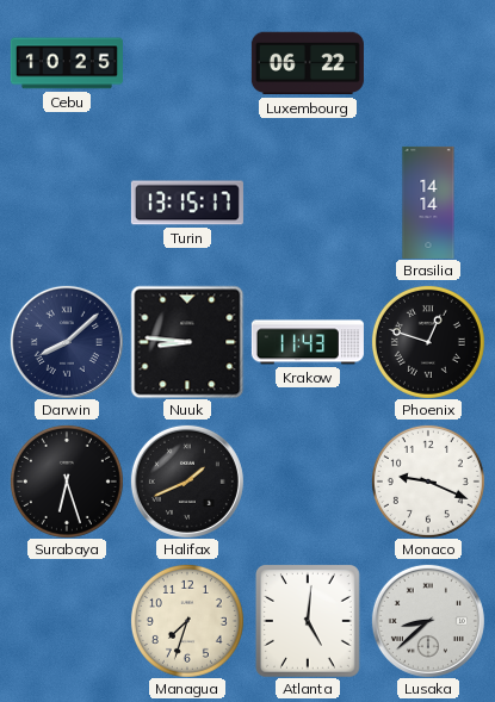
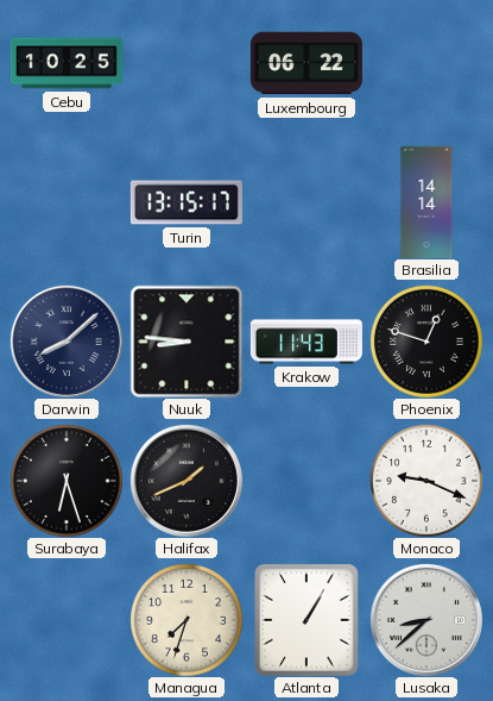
Atlanta: 5:01 -> 1:05
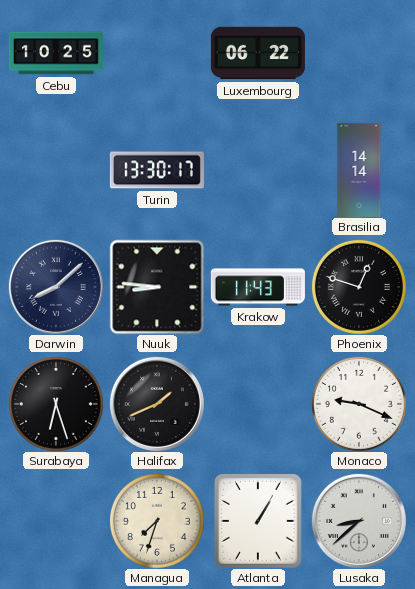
Turin: 13:15 -> 13:30
